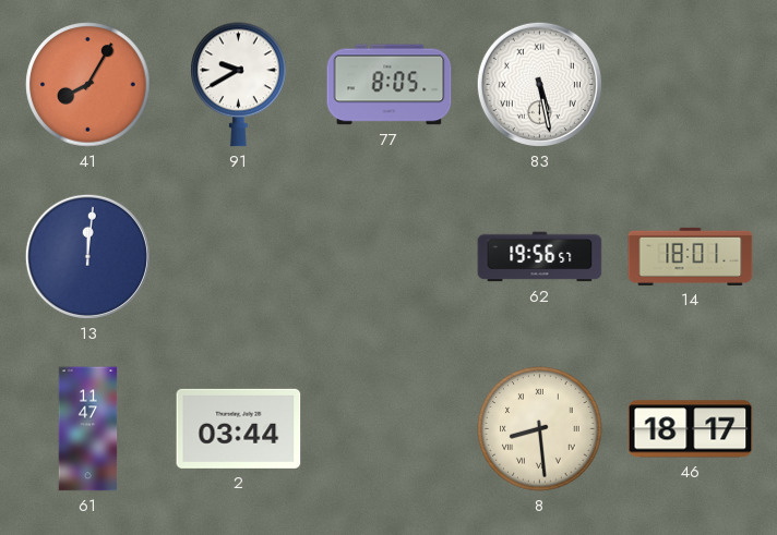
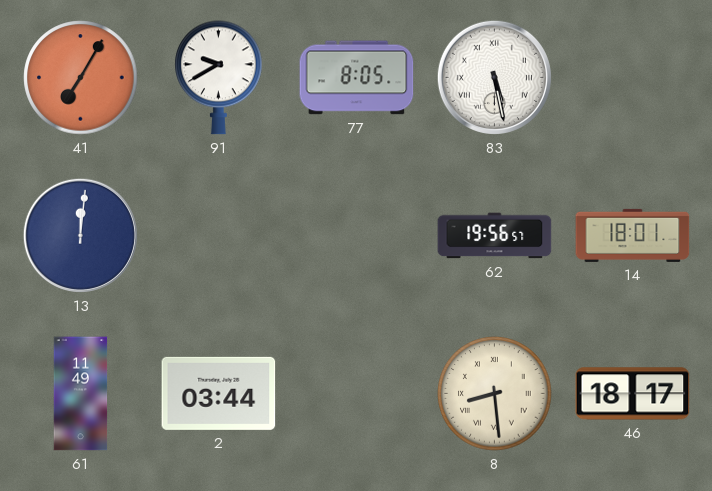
41: 8:05 -> 7:05
61: 11:47 -> 11:49
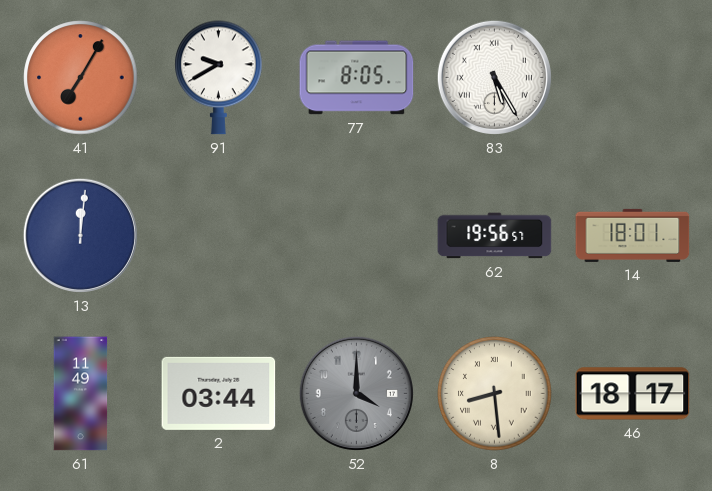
83: 5:28 -> 5:25
52: none -> 4:00
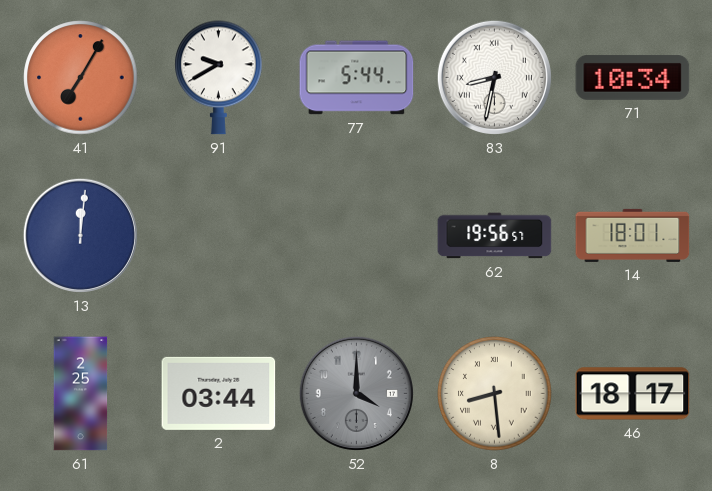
77: 8:05 -> 5:44
83: 5:25 -> 8:32
71: none -> 10:34
61: 11:49 -> 2:25
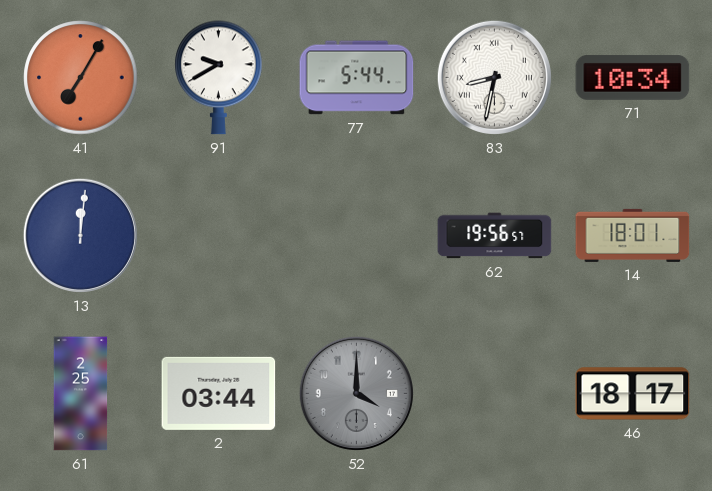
8: 8:29 -> none
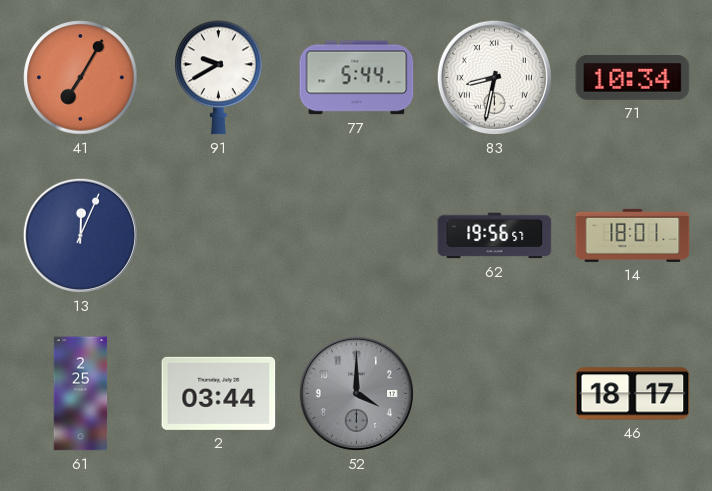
13: 12:01 -> 12:04
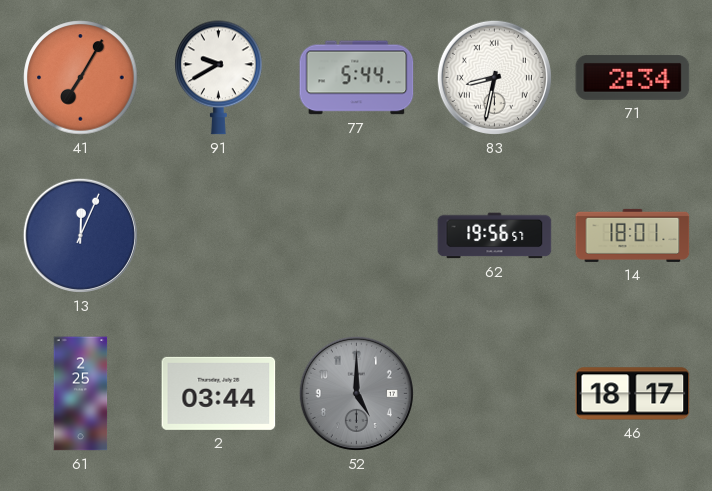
71: 10:34 -> 2:34
52: 4:00 -> 5:00
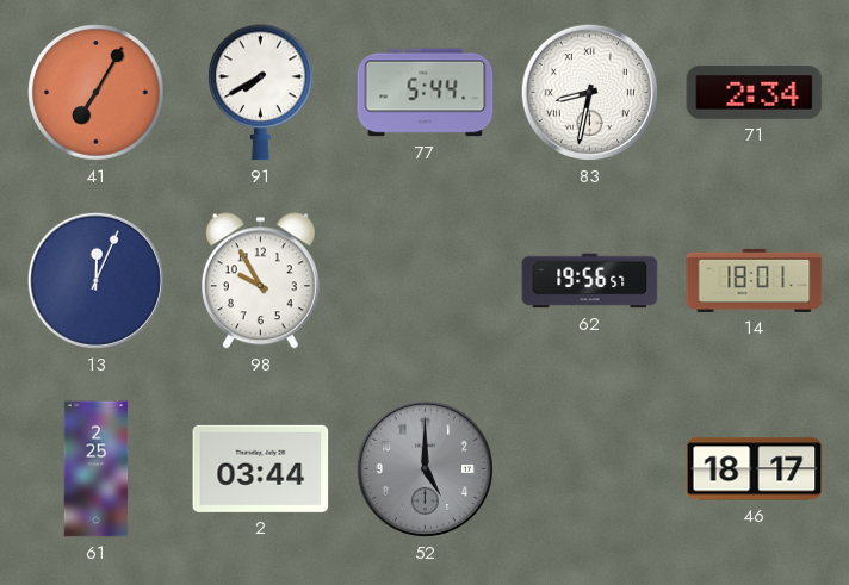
91: 9:40 -> 7:40
98: none -> 9:55
